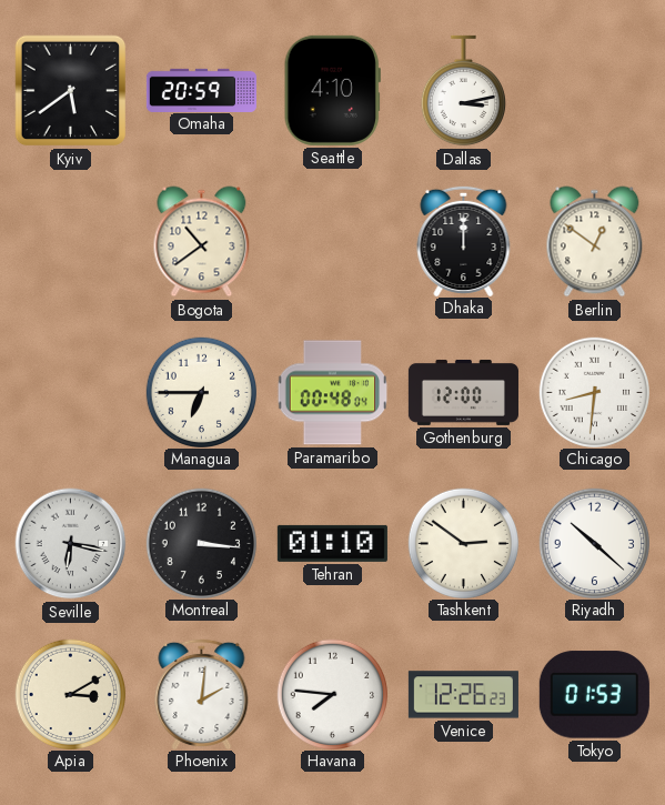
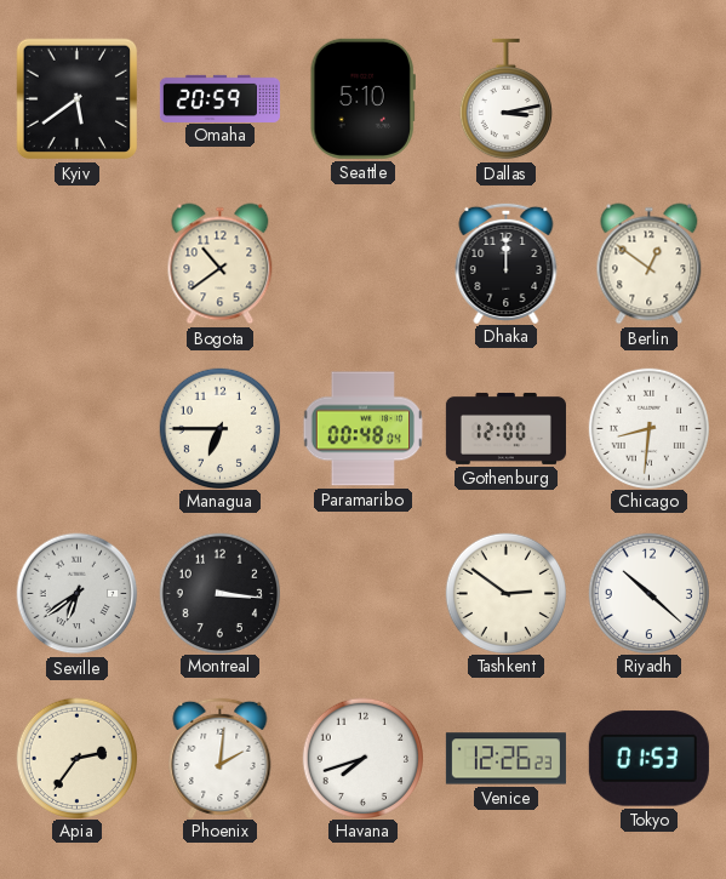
Seattle: 4:10 -> 5:10
Seville: 6:17 -> 6:39
Tehran: 01:10 -> none
Apia: 3:10 -> 2:36
Havana: 7:46 -> 7:42
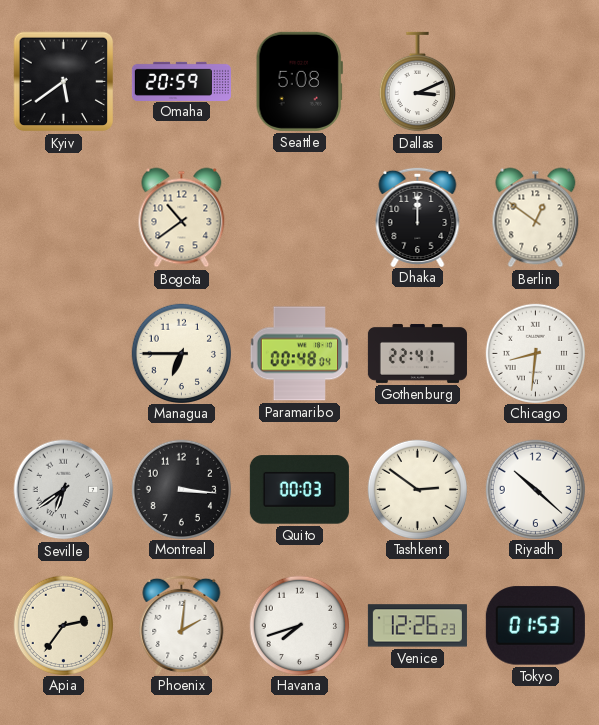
Seattle: 5:10 -> 5:08
Dallas: 3:13 -> 3:11
Gothenburg: 12:00 -> 22:41
Quito: none -> 00:03
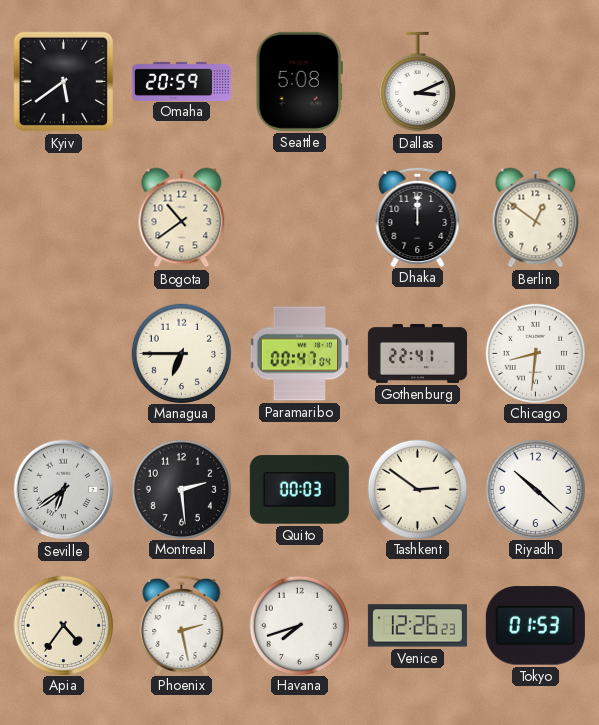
Paramaribo: 00:48 -> 00:47
Montreal: 3:16 -> 2:29
Apia: 2:36 -> 4:36
Phoenix: 2:01 -> 2:28
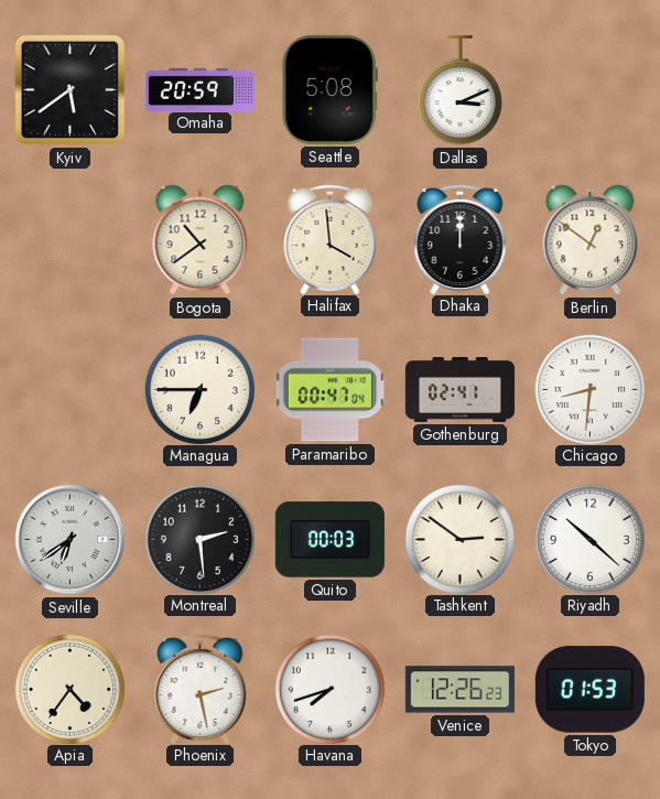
Halifax: none -> 3:59
Gothenburg: 22:41 -> 02:41
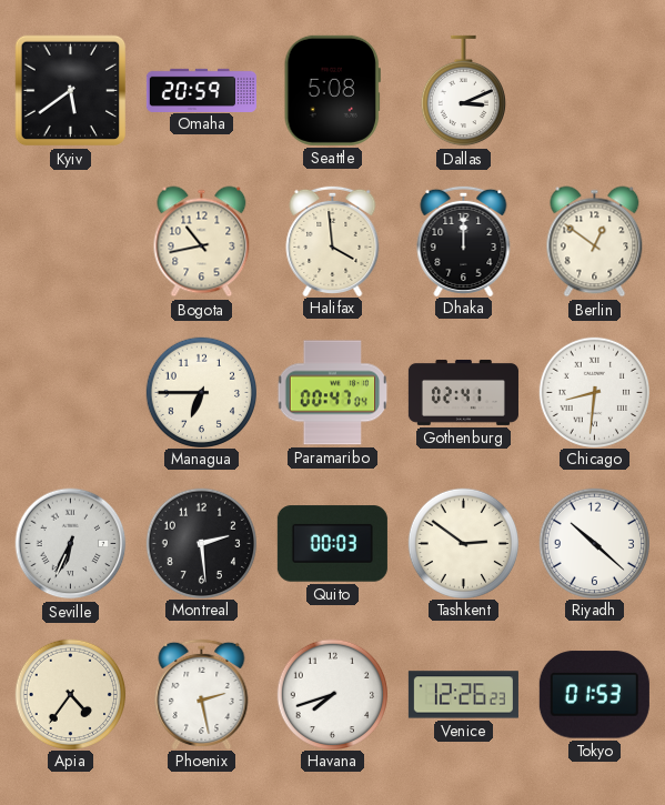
Bogota: 10:39 -> 10:43
Seville: 6:39 -> 6:34
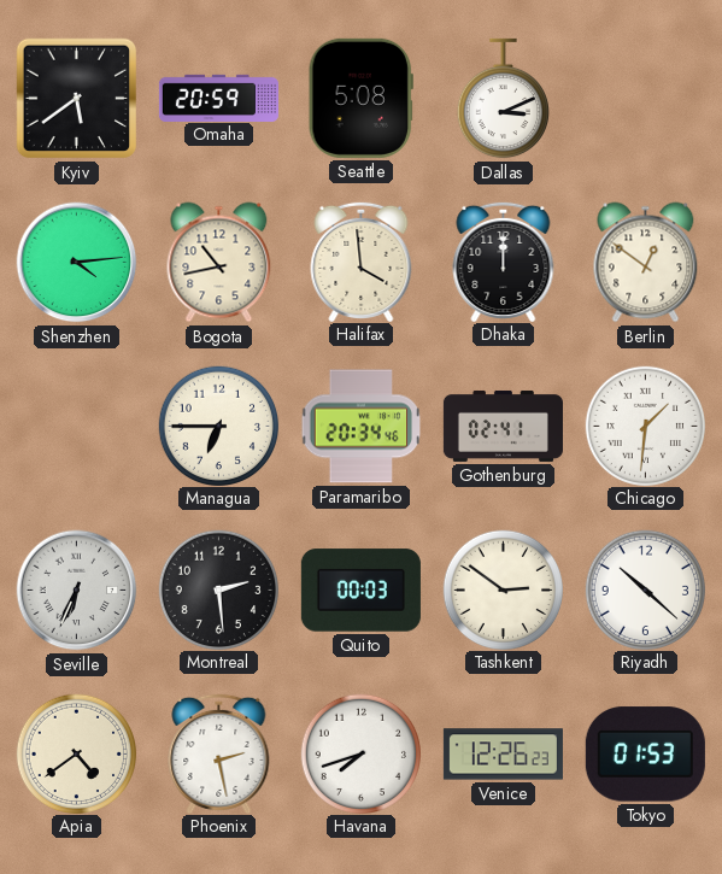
Shenzhen: none -> 4:14
Paramaribo: 00:47 -> 20:34
Chicago: 8:31 -> 1:31
Apia: 4:36 -> 4:39
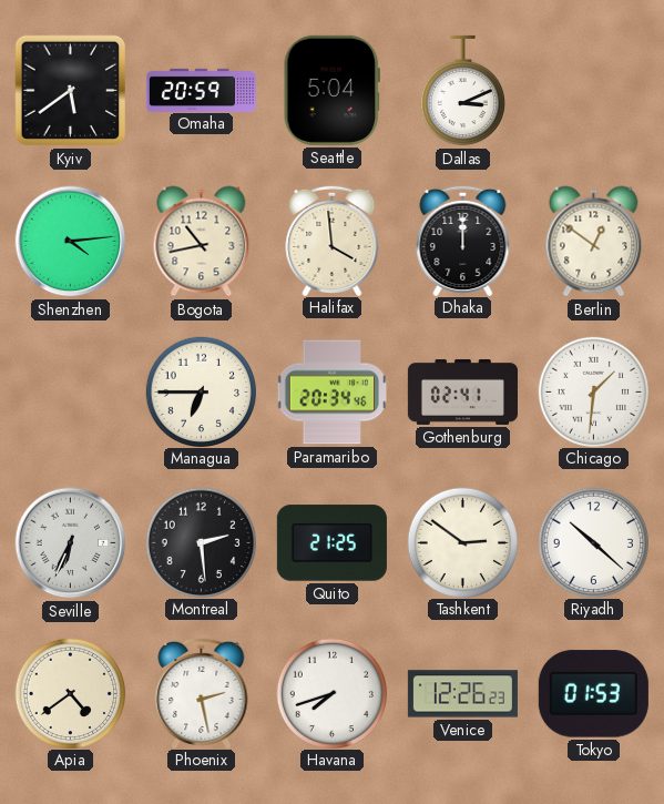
Seattle: 5:08 -> 5:04
Quito: 00:03 -> 21:25
